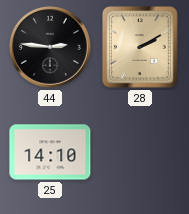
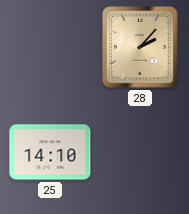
44: 2:46 -> none
28: 2:10 -> 2:07
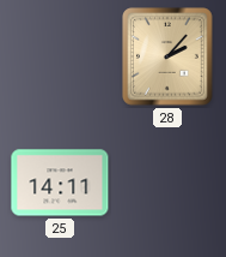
25: 14:10 -> 14:11
